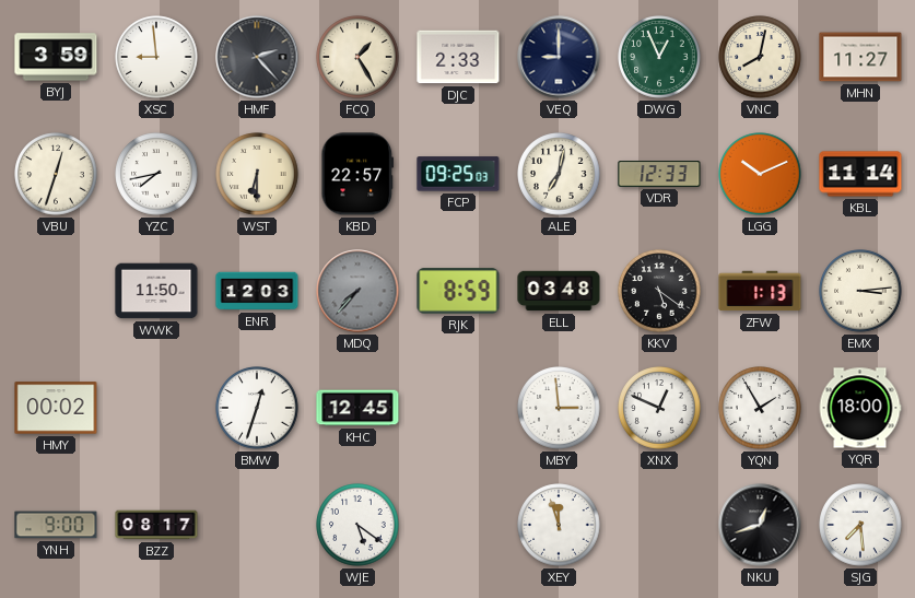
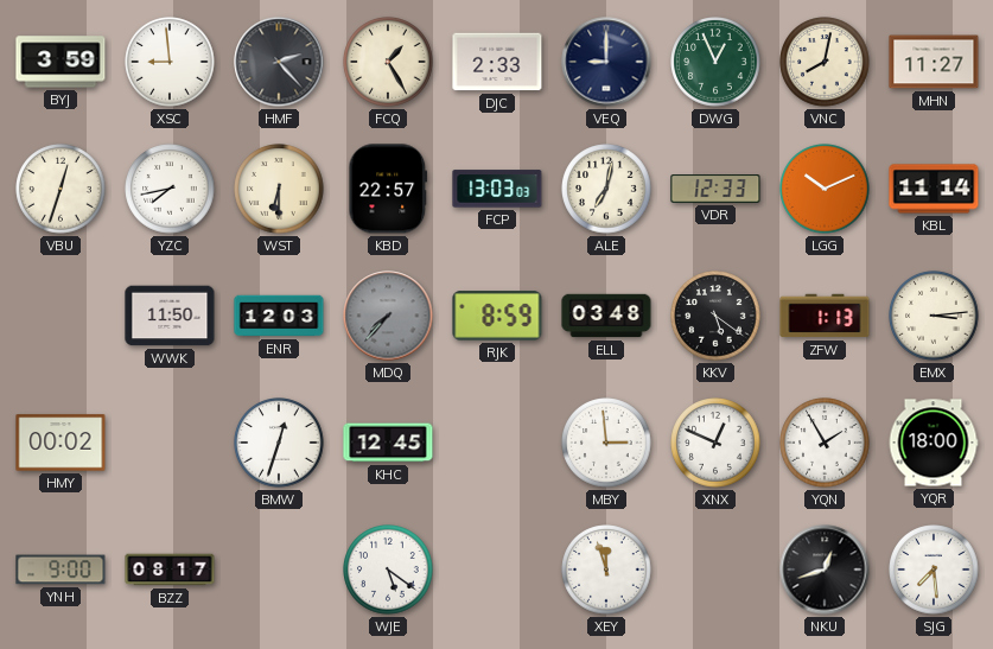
FCP: 09:25 -> 13:03
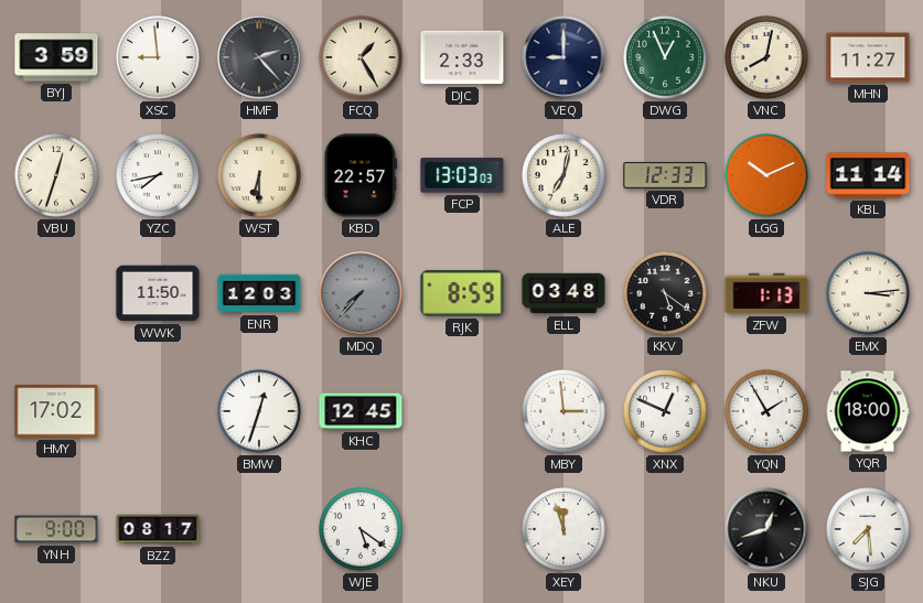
HMY: 00:02 -> 17:02
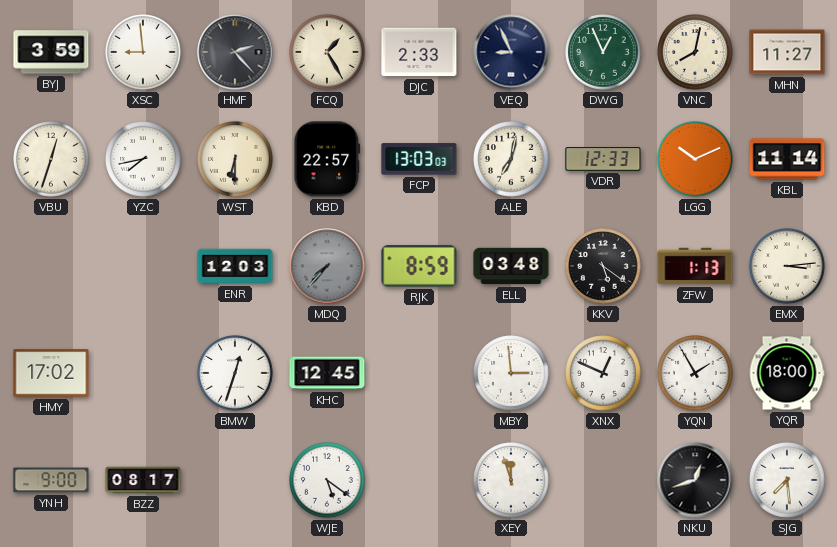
VEQ: 9:00 -> 8:56
WWK: 11:50 -> none
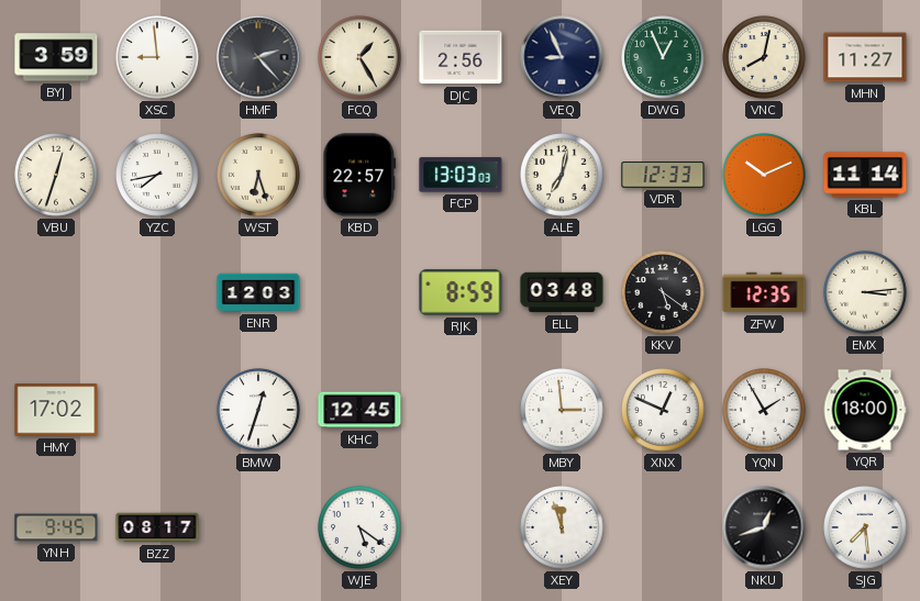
DJC: 2:33 -> 2:56
WST: 6:30 -> 6:27
MDQ: 7:37 -> none
ZFW: 1:13 -> 12:35
YNH: 9:00 -> 9:45
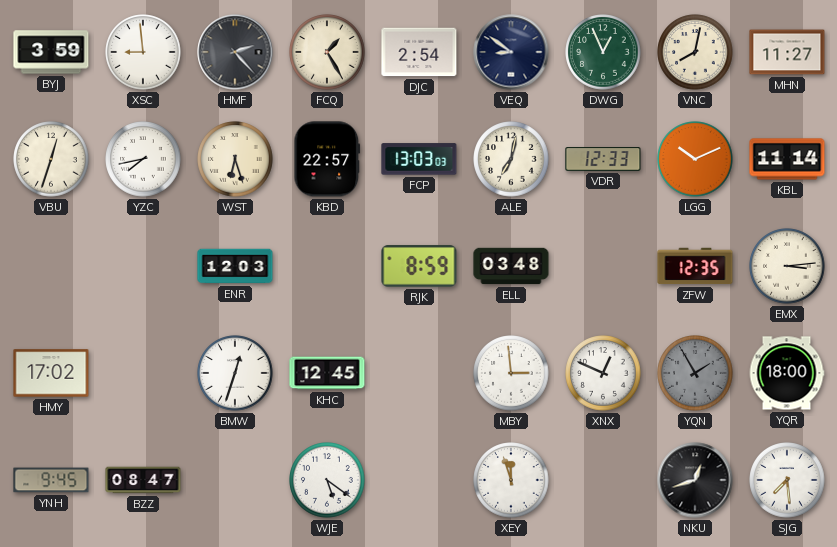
DJC: 2:56 -> 2:54
VEQ: 8:56 -> 8:51
KKV: 5:21 -> none
YQN dial: white -> grey
BZZ: 08:17 -> 08:47
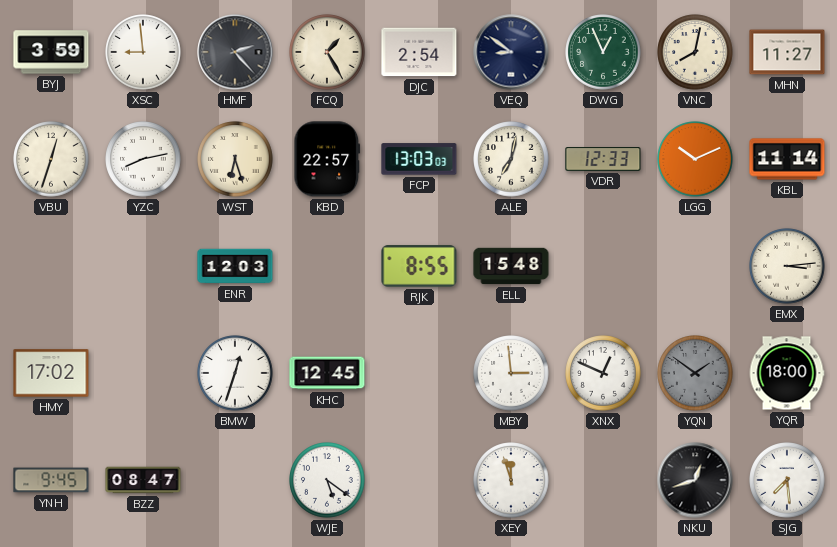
YZC: 7:43 -> 8:13
RJK: 8:59 -> 8:55
ELL: 03:48 -> 15:48
ZFW: 12:35 -> none
YQN: 1:55 -> 1:51
